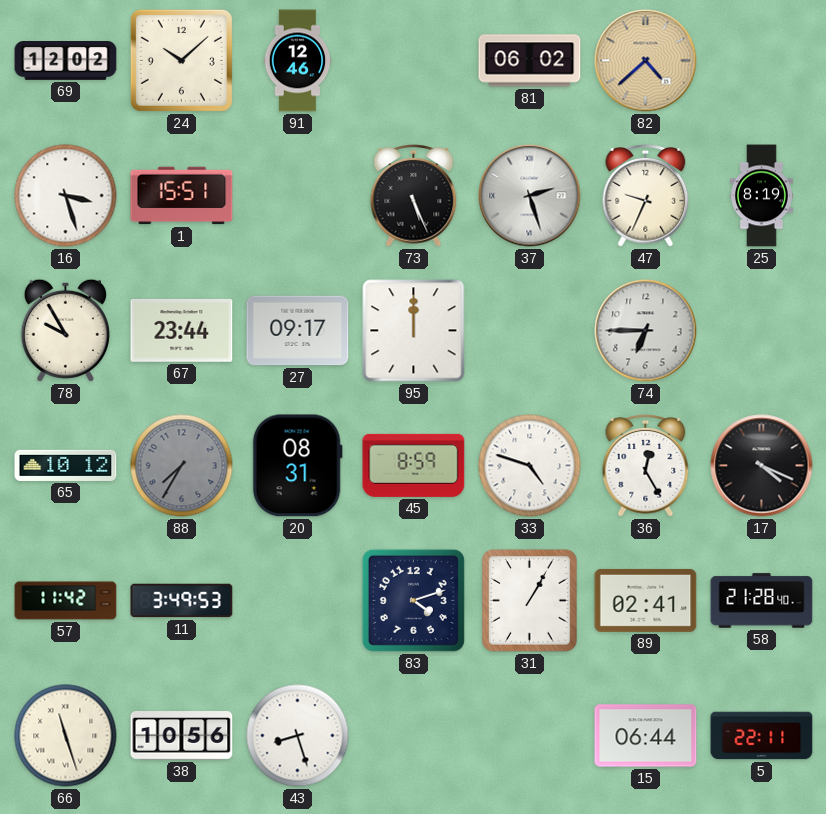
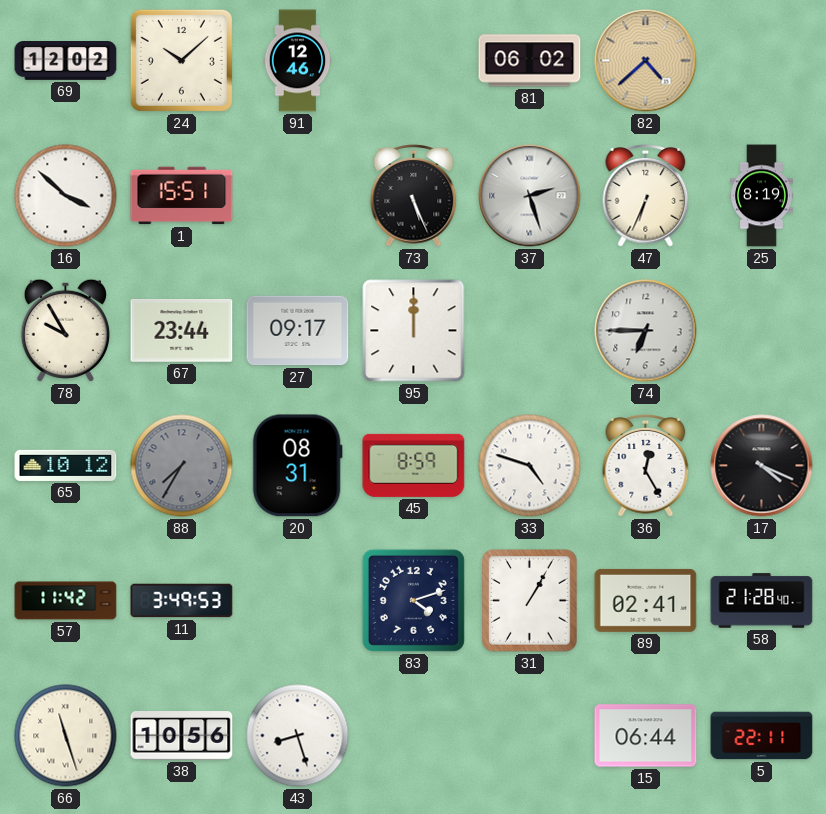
16: 3:27 -> 3:52
47: 9:34 -> 6:34
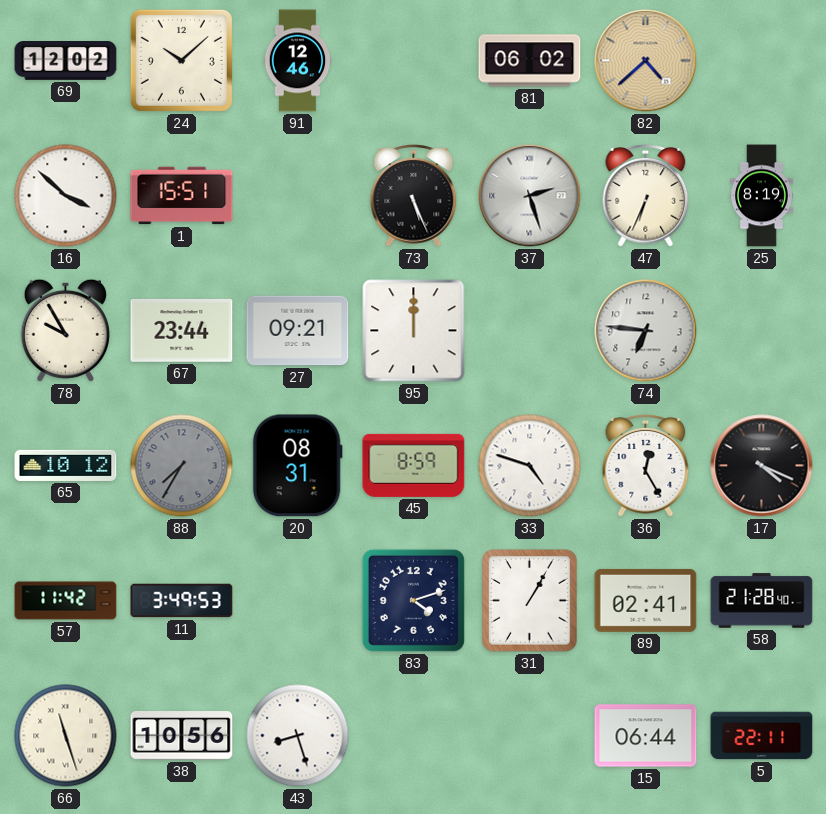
27: 09:17 -> 09:21
74: 6:45 -> 6:46
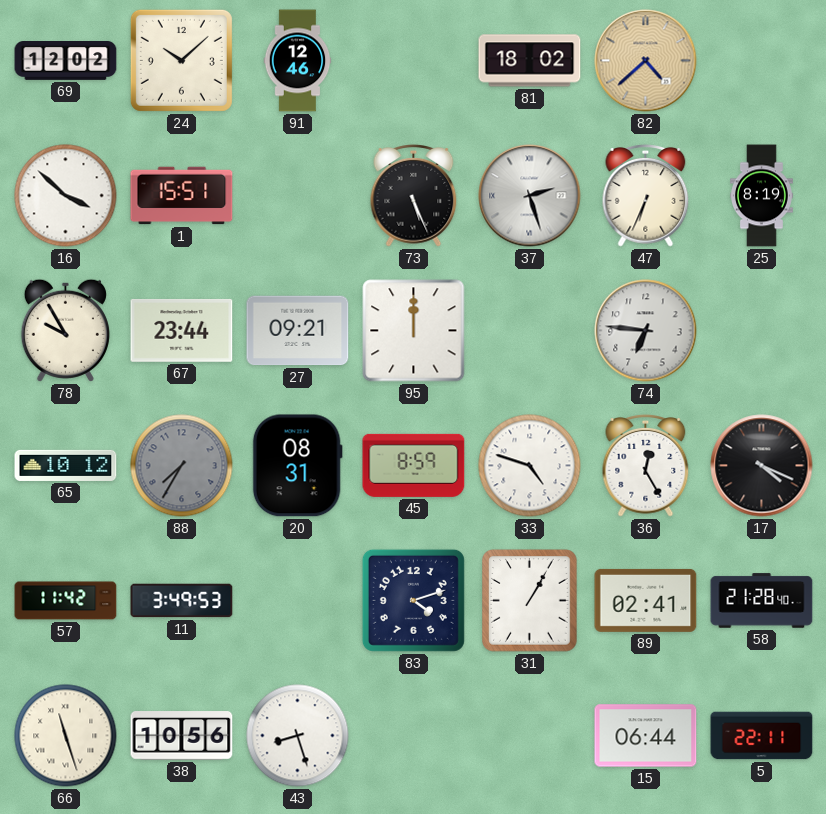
81: 06:02 -> 18:02
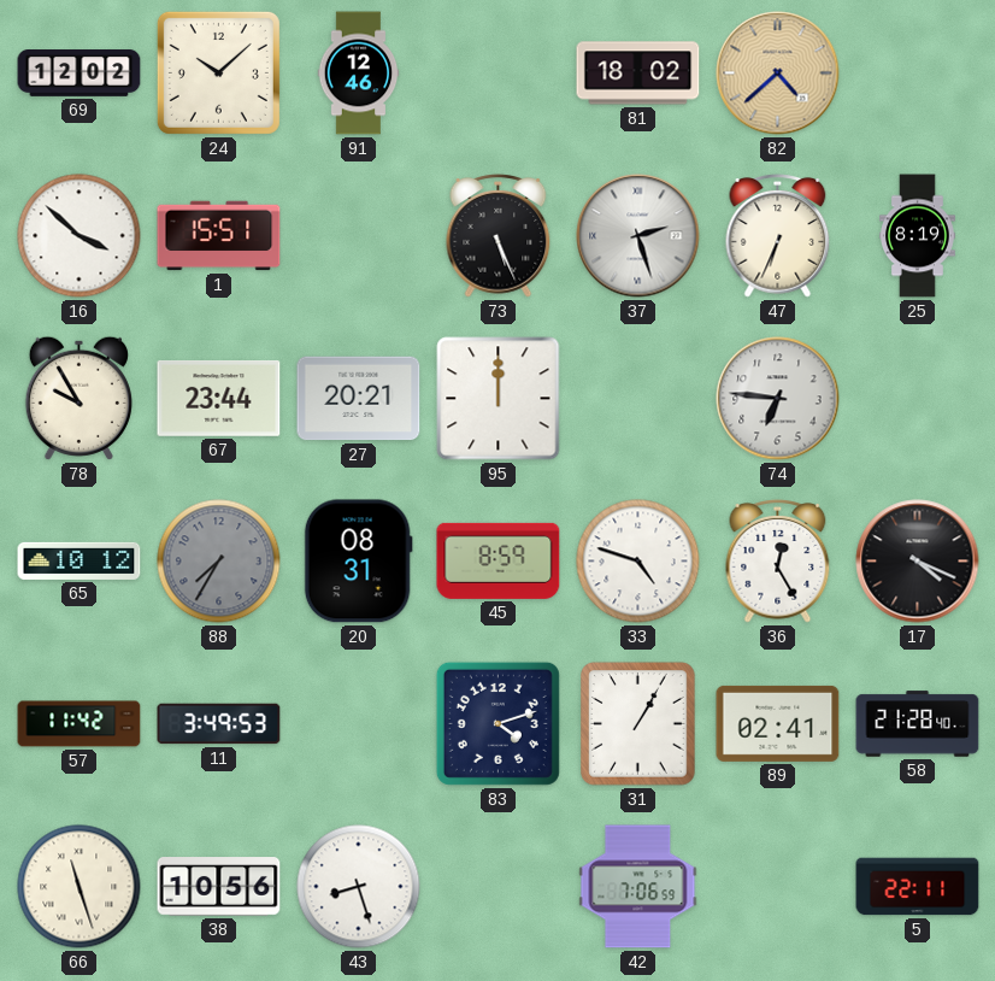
27: 09:21 -> 20:21
42: none -> 7:06
15: 06:44 -> none
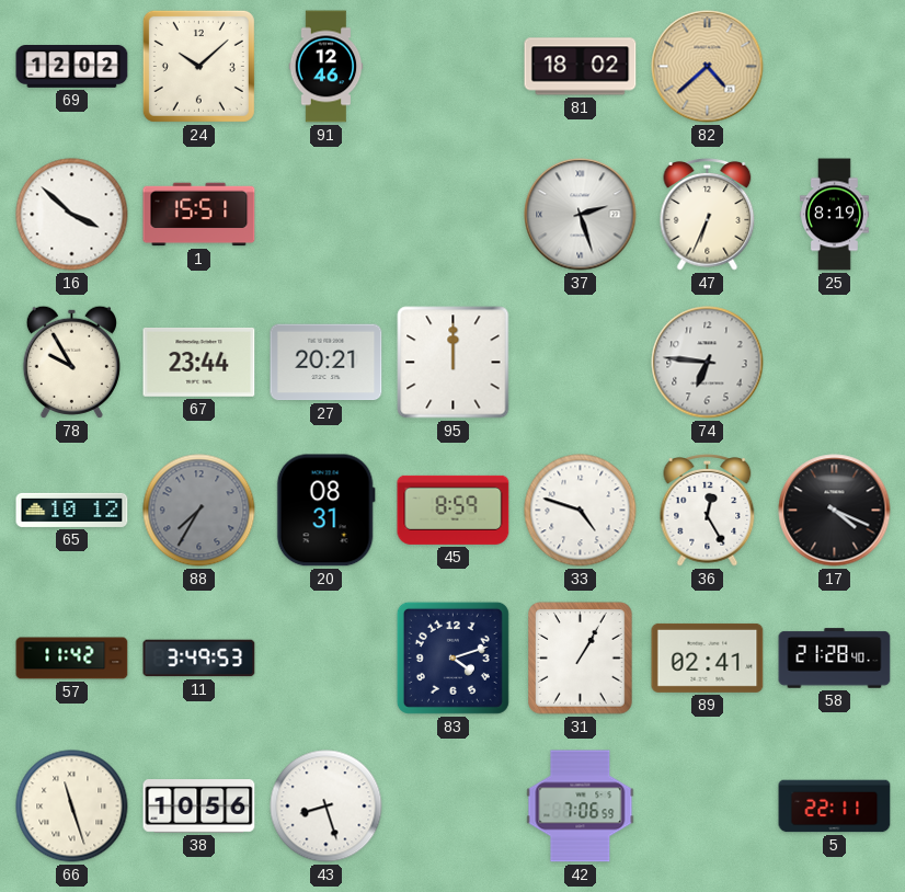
73: 5:26 -> none
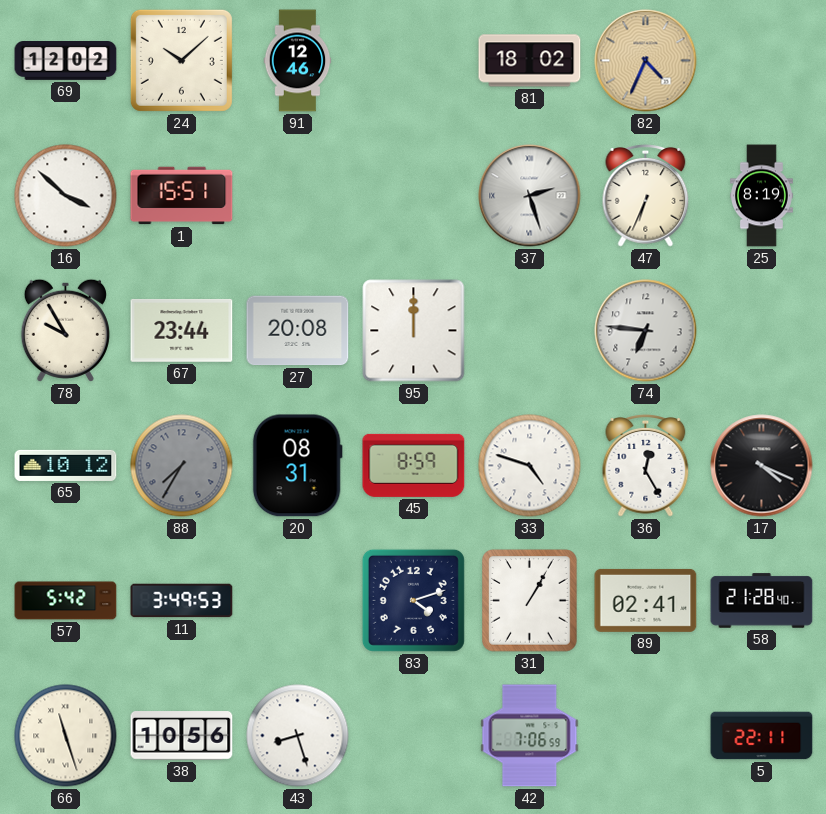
82: 4:38 -> 4:34
27: 20:21 -> 20:08
57: 11:42 -> 5:42
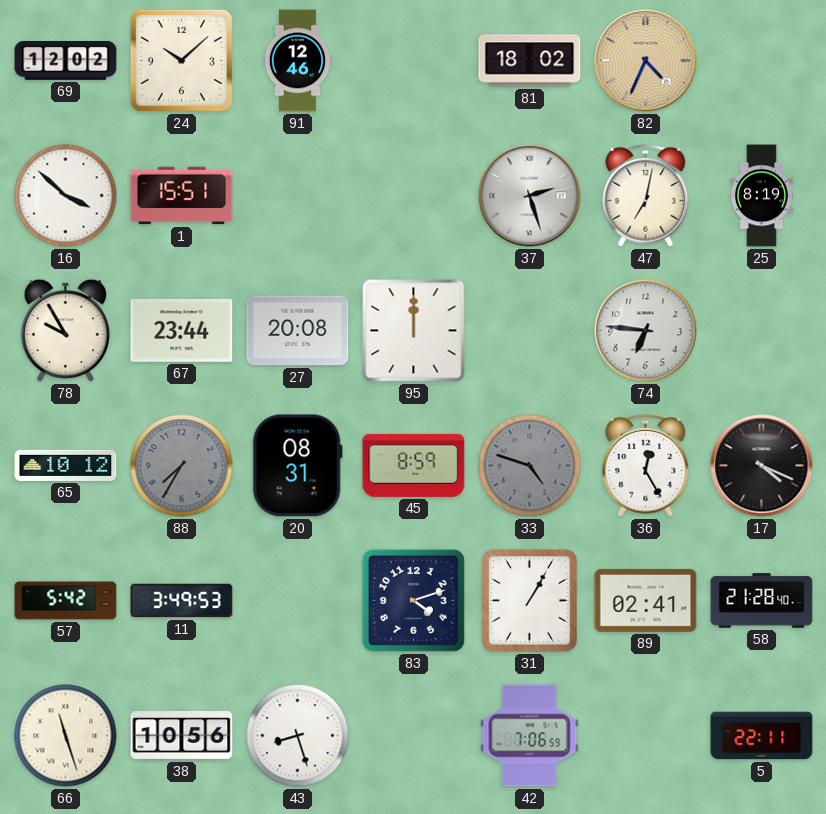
47: 6:34 -> 7:02
33 dial: white -> grey
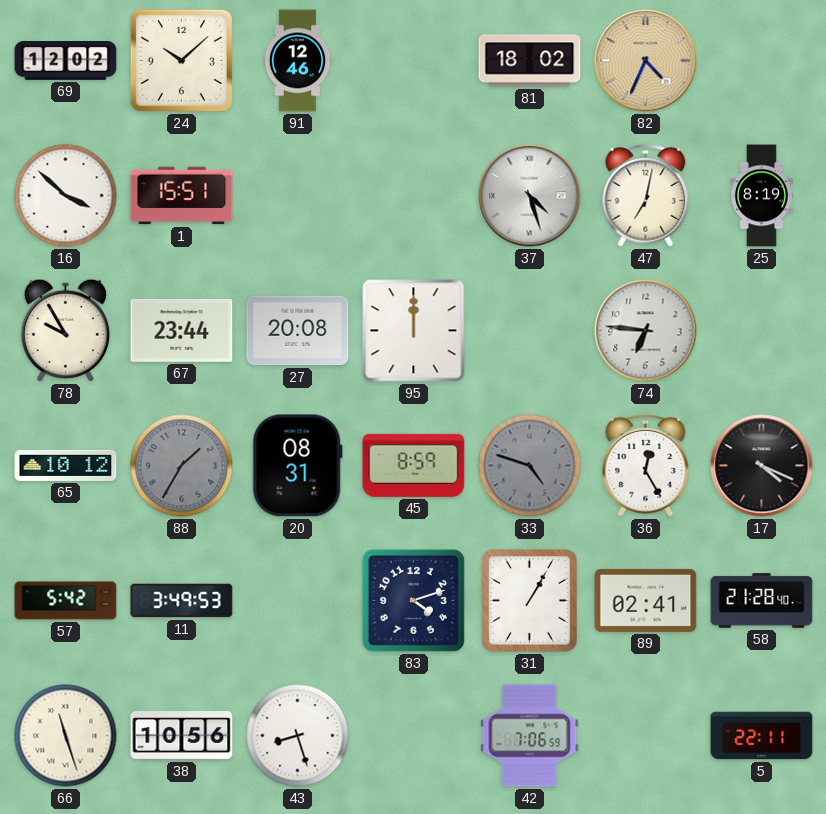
37: 2:27 -> 4:27
88: 7:35 -> 1:35
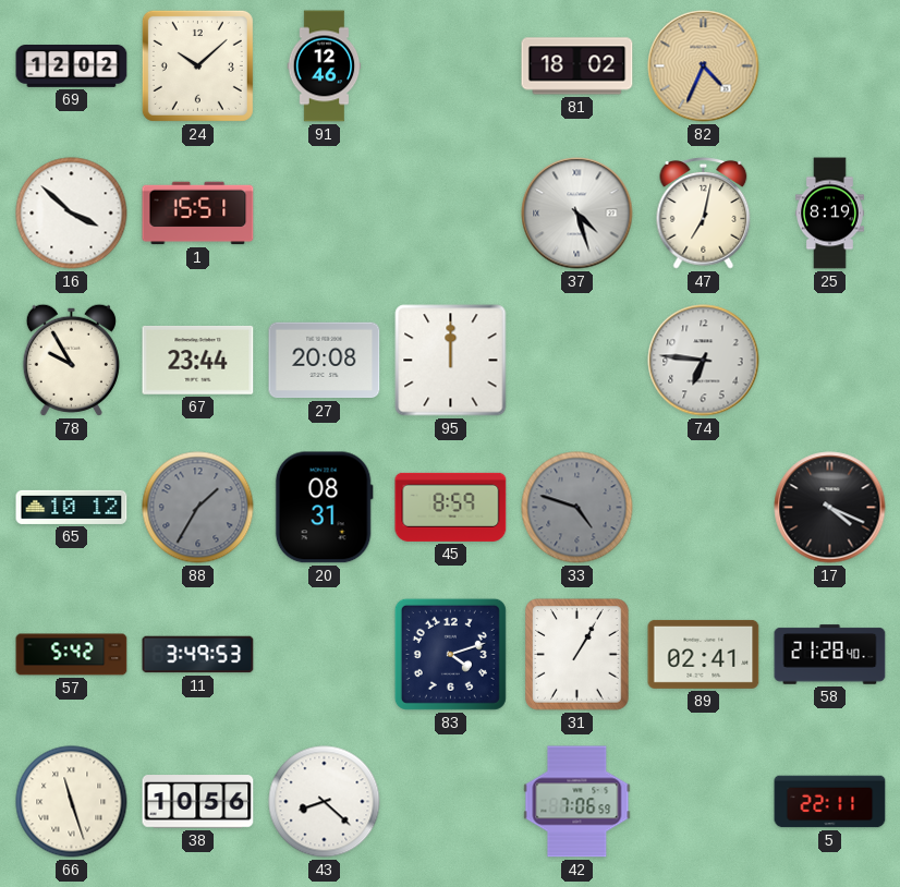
36: 12:25 -> none
43: 8:27 -> 8:22
